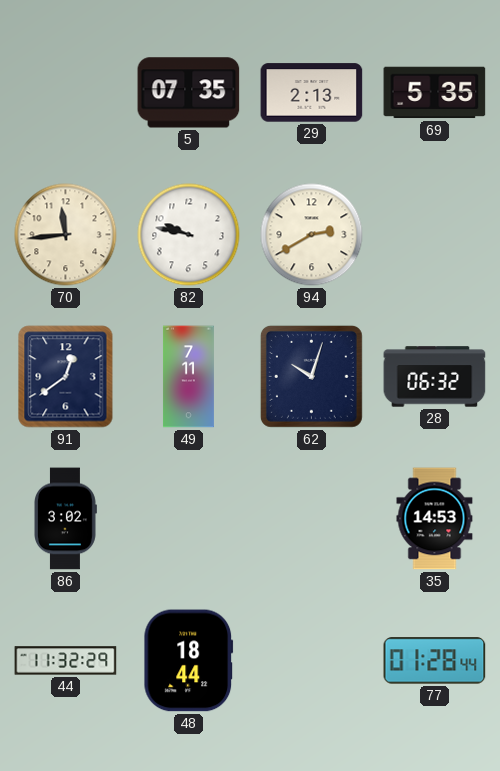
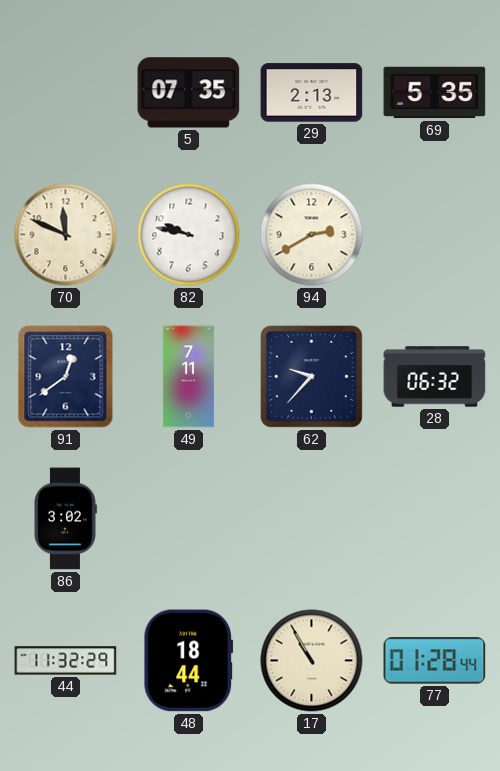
70: 11:44 -> 11:49
62: 10:03 -> 9:37
35: 14:53 -> none
17: none -> 10:55
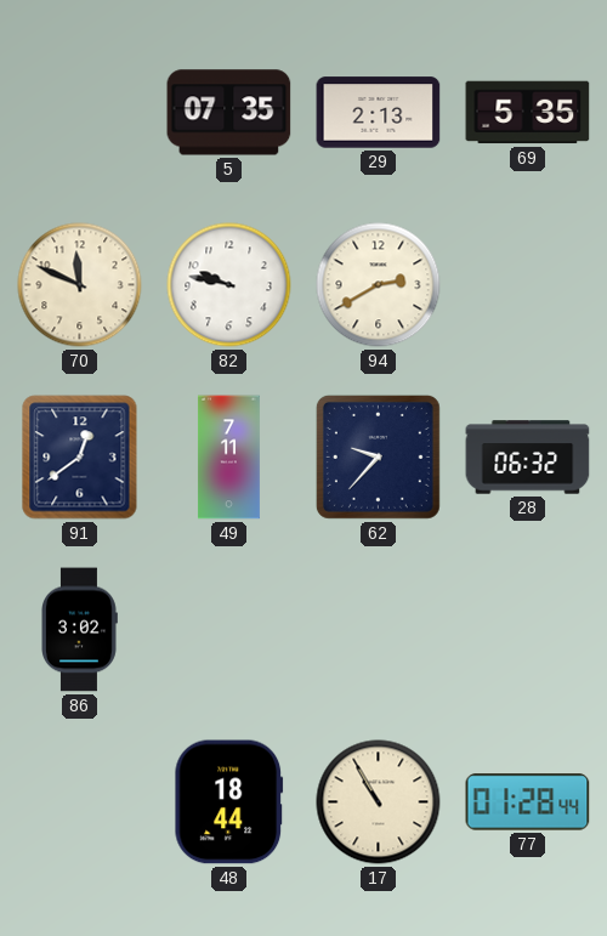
44: 11:32 -> none
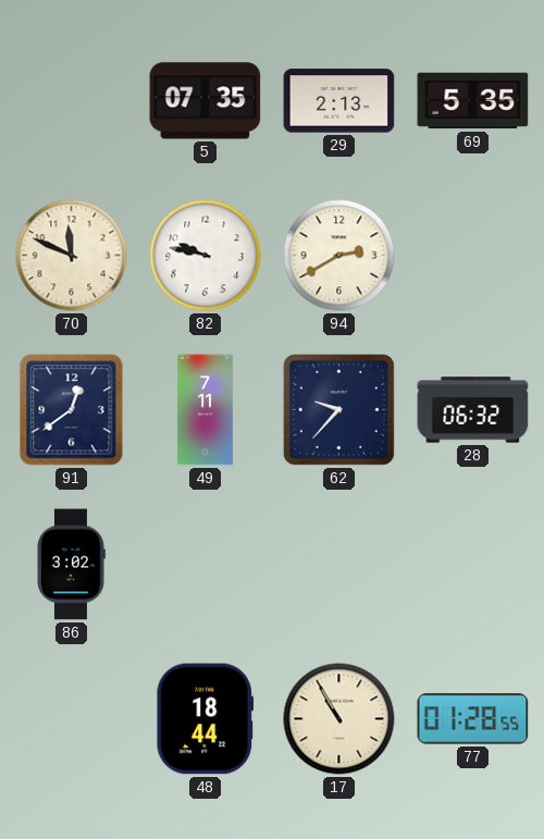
77: 01:28:44 -> 01:28:55
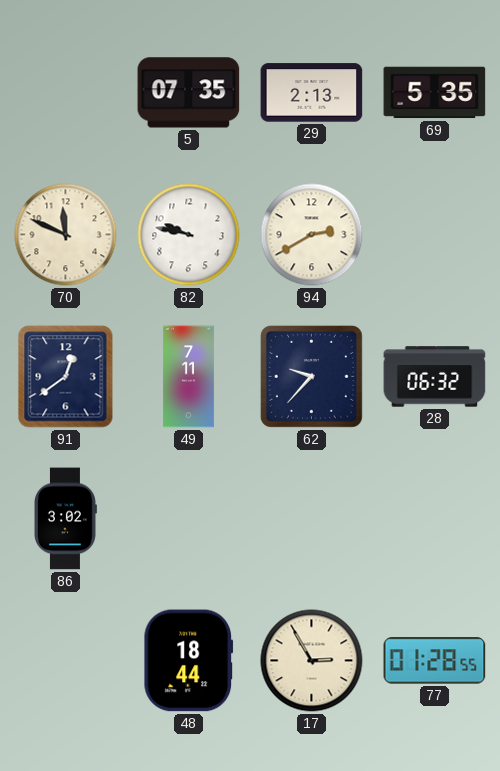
17: 10:55 -> 2:55
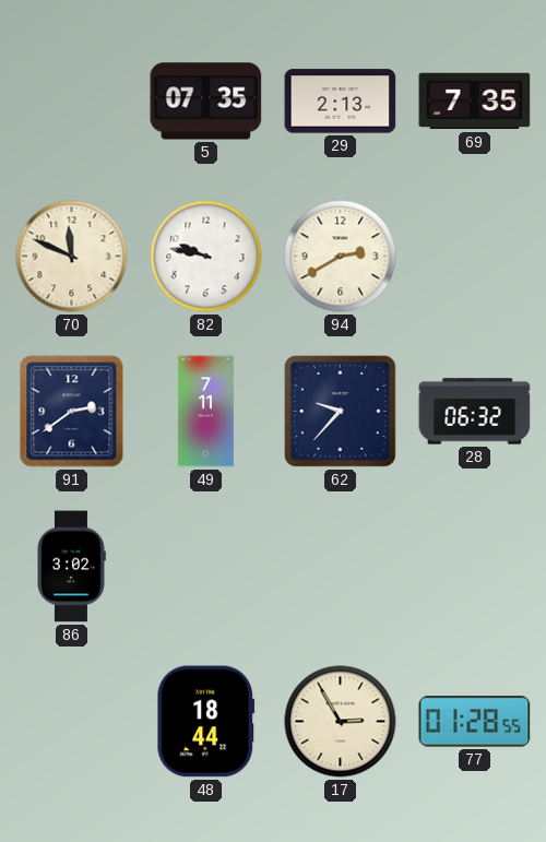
69: 5:35 -> 7:35
91: 12:39 -> 2:39
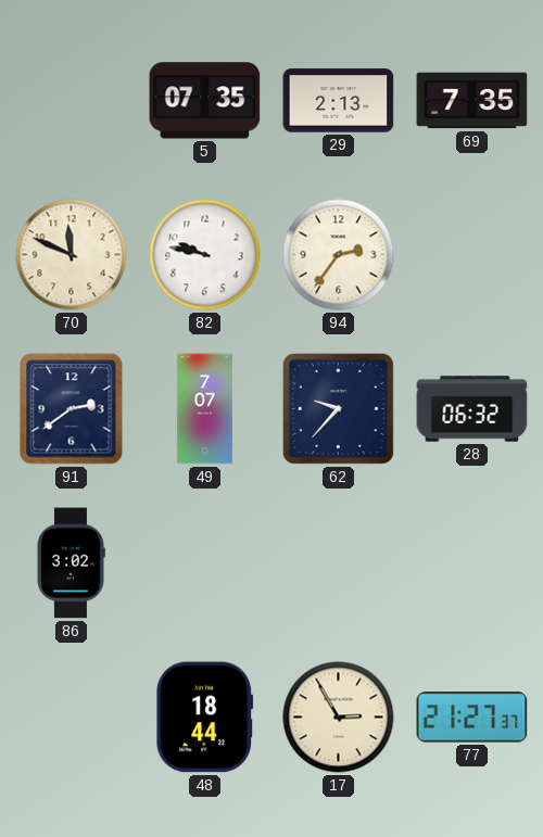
94: 2:40 -> 2:36
49: 7:11 -> 7:07
77: 01:28 -> 21:27
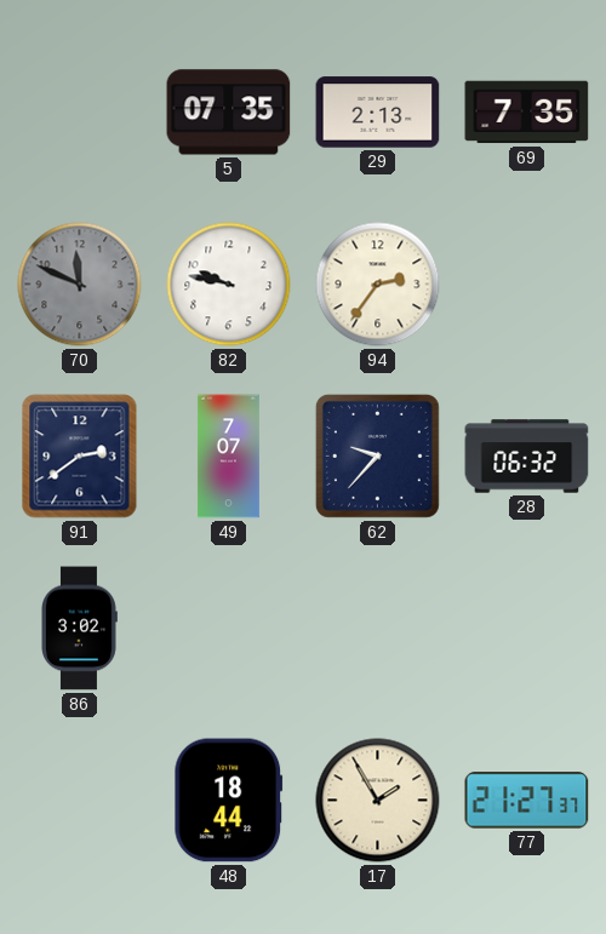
70 dial: cream -> grey
17: 2:55 -> 1:55
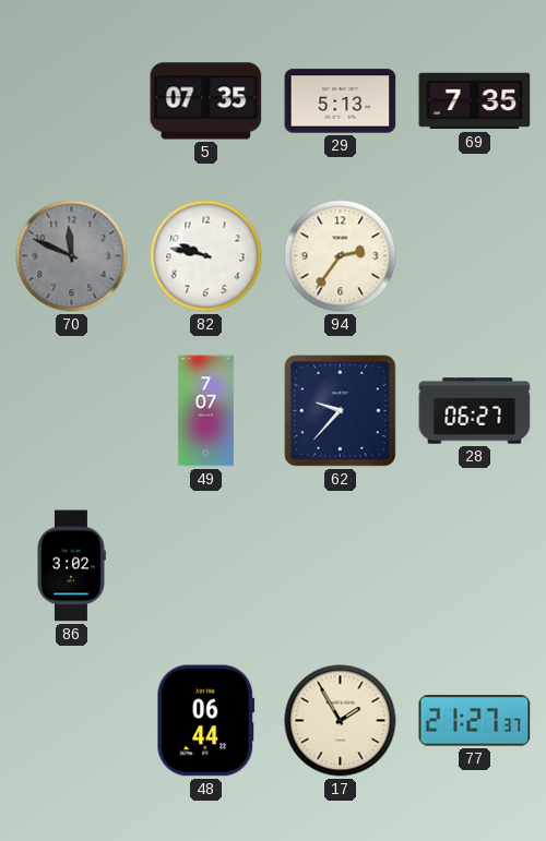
29: 2:13 -> 5:13
91: 2:39 -> none
28: 06:32 -> 06:27
48: 18:44 -> 06:44
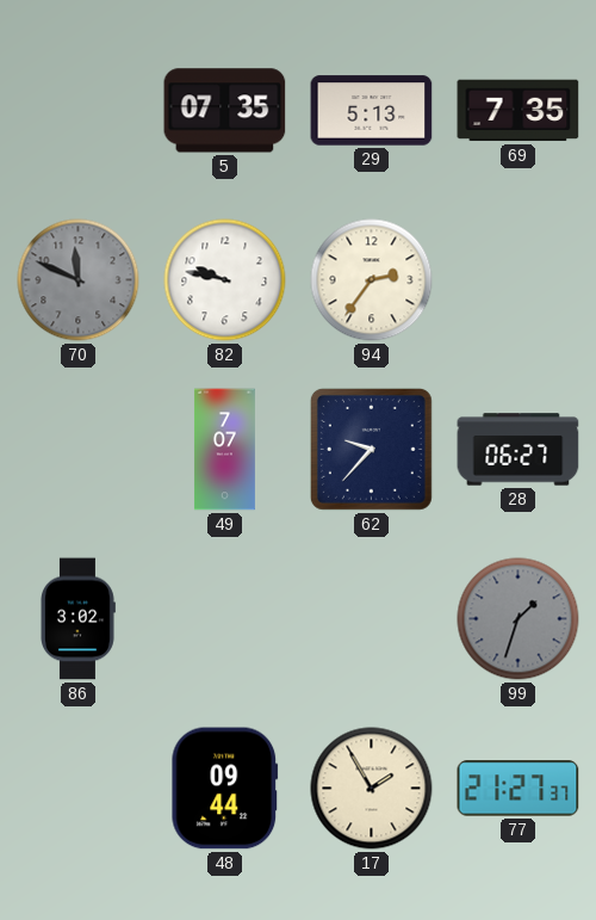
99: none -> 1:33
48: 06:44 -> 09:44
